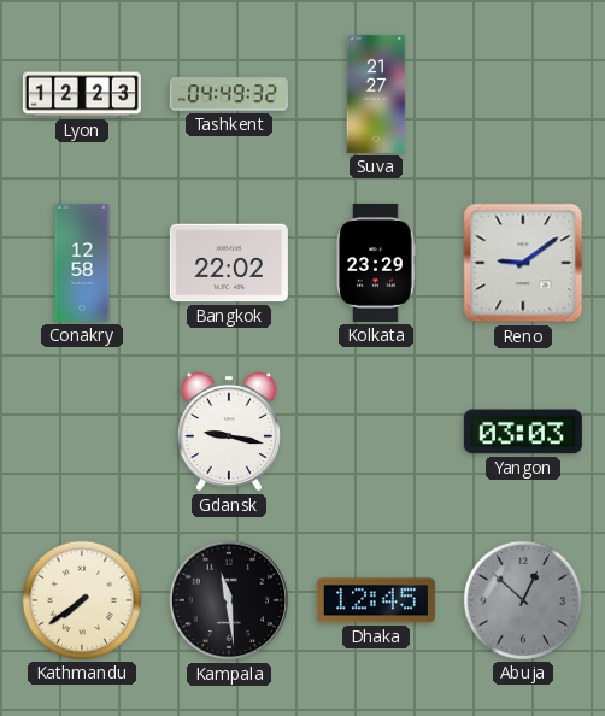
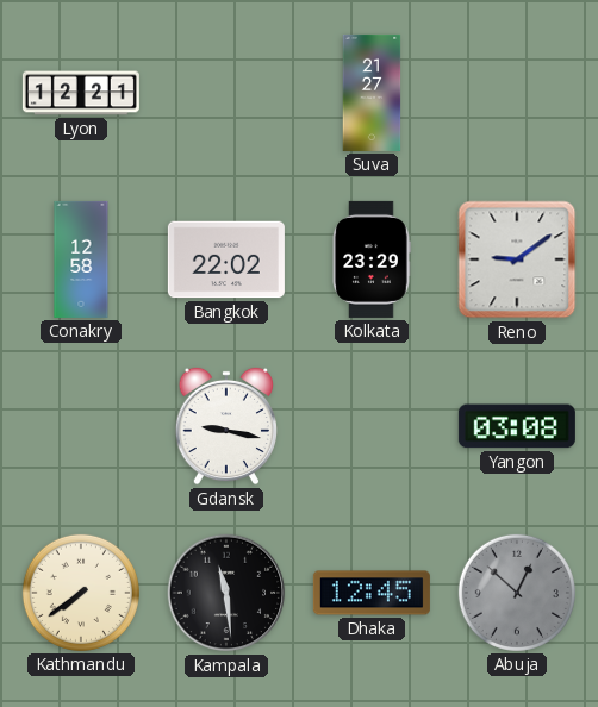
Lyon: 12:23 -> 12:21
Tashkent: 04:49 -> none
Yangon: 03:03 -> 03:08
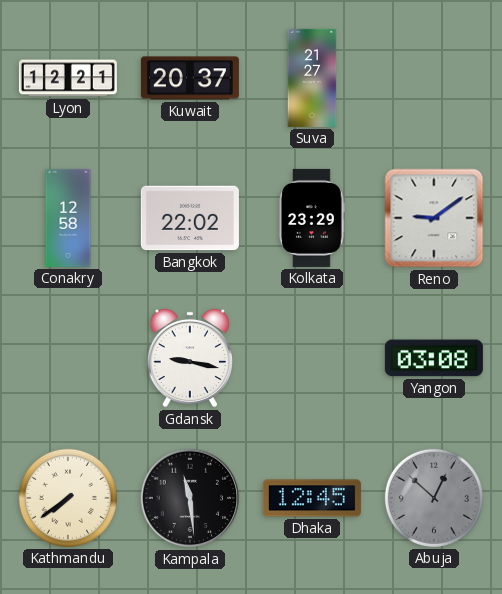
Kuwait: none -> 20:37
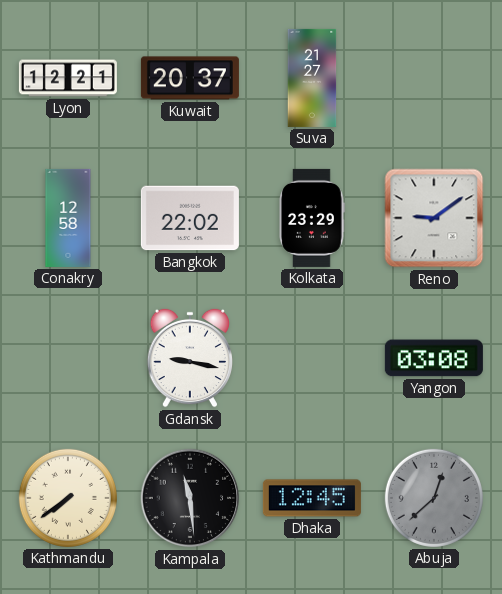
Abuja: 12:52 -> 12:38
